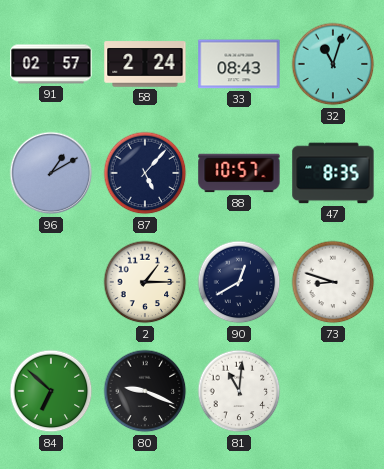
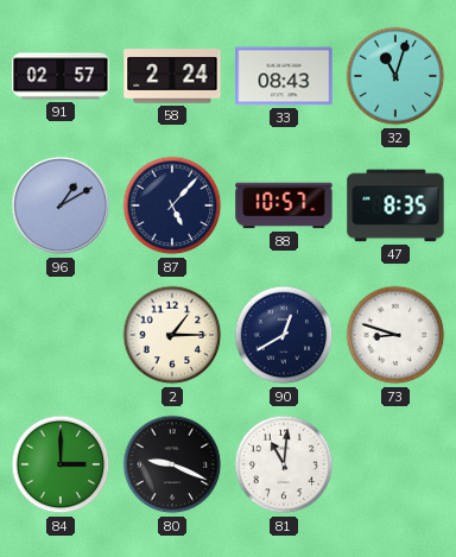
84: 6:52 -> 3:00
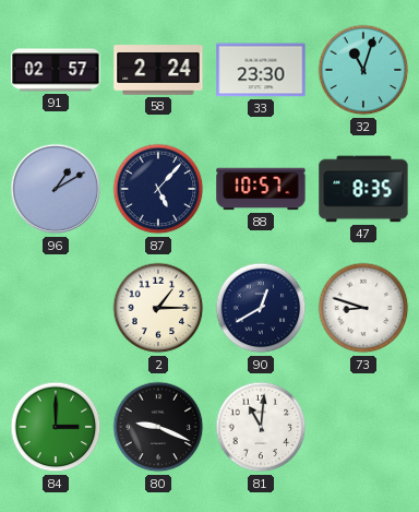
33: 08:43 -> 23:30
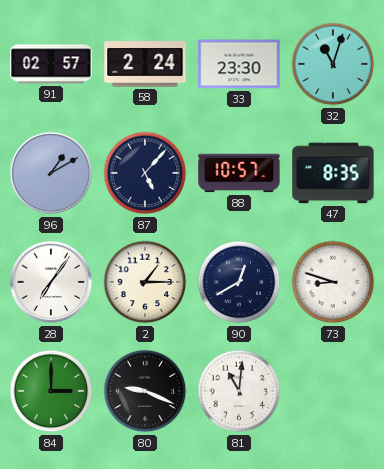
28: none -> 7:06
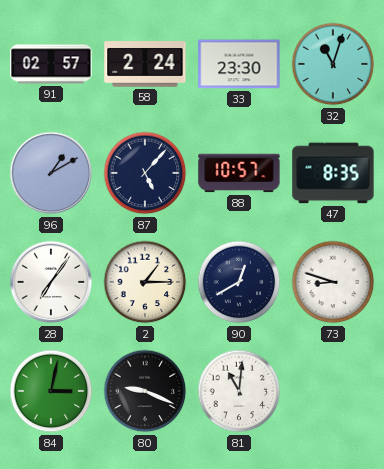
84: 3:00 -> 3:02
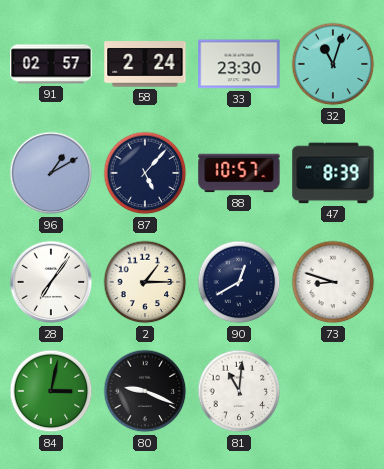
47: 8:35 -> 8:39
